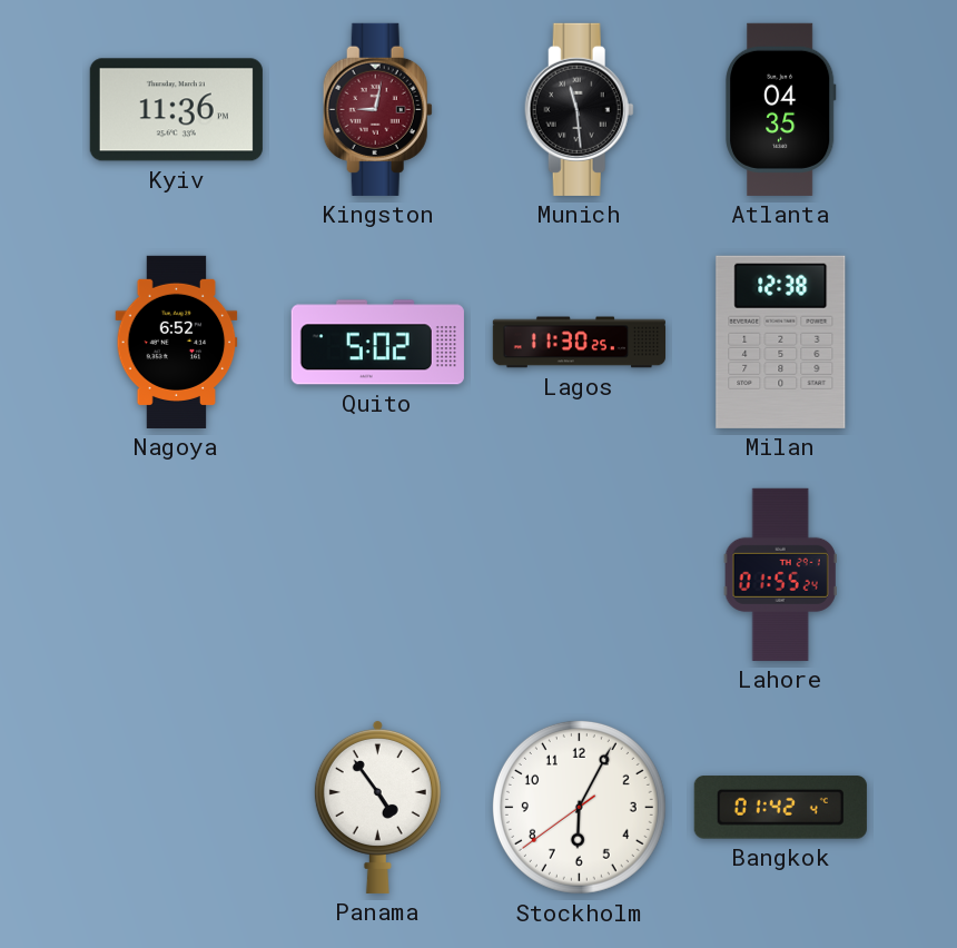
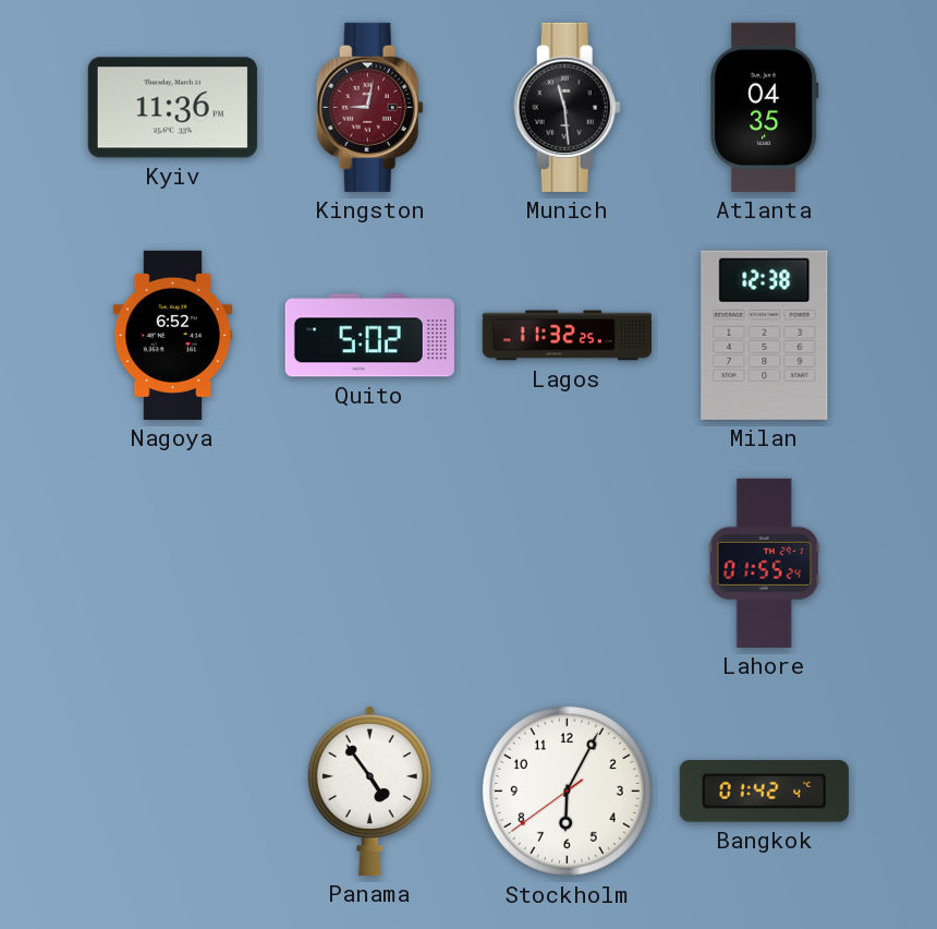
Lagos: 11:30 -> 11:32
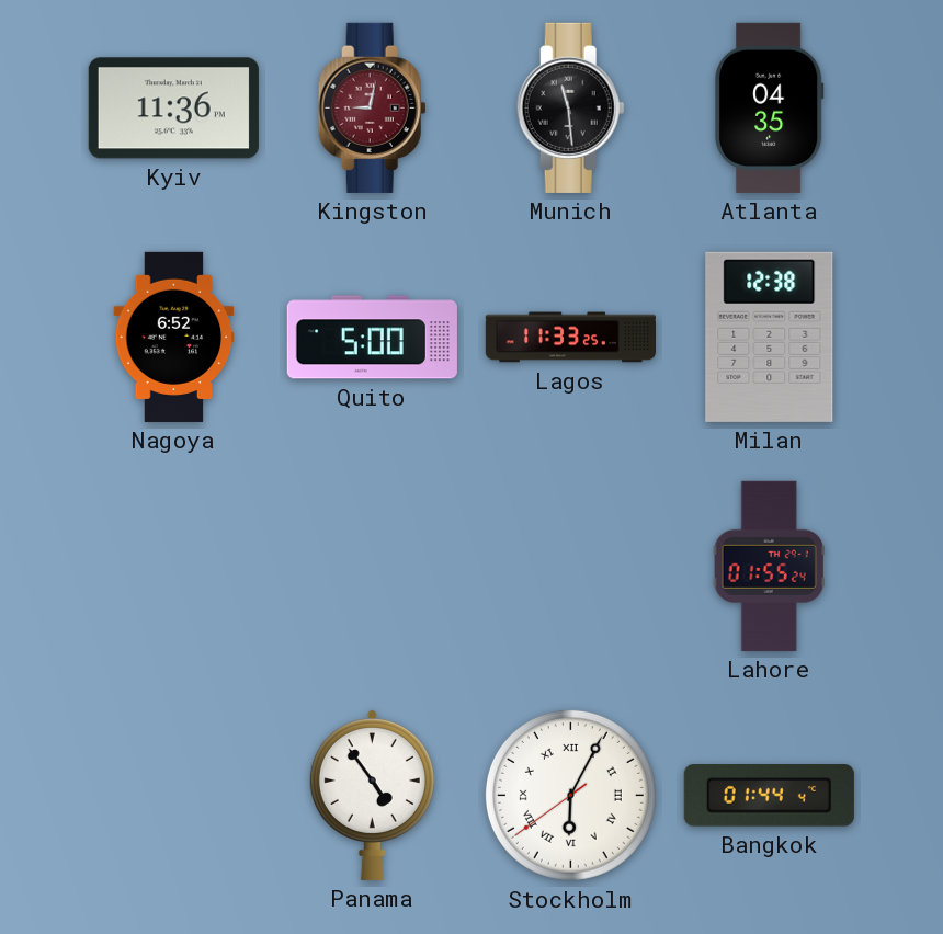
Quito: 5:02 -> 5:00
Lagos: 11:32 -> 11:33
Stockholm numerals: Arabic -> Roman
Bangkok: 01:42 -> 01:44
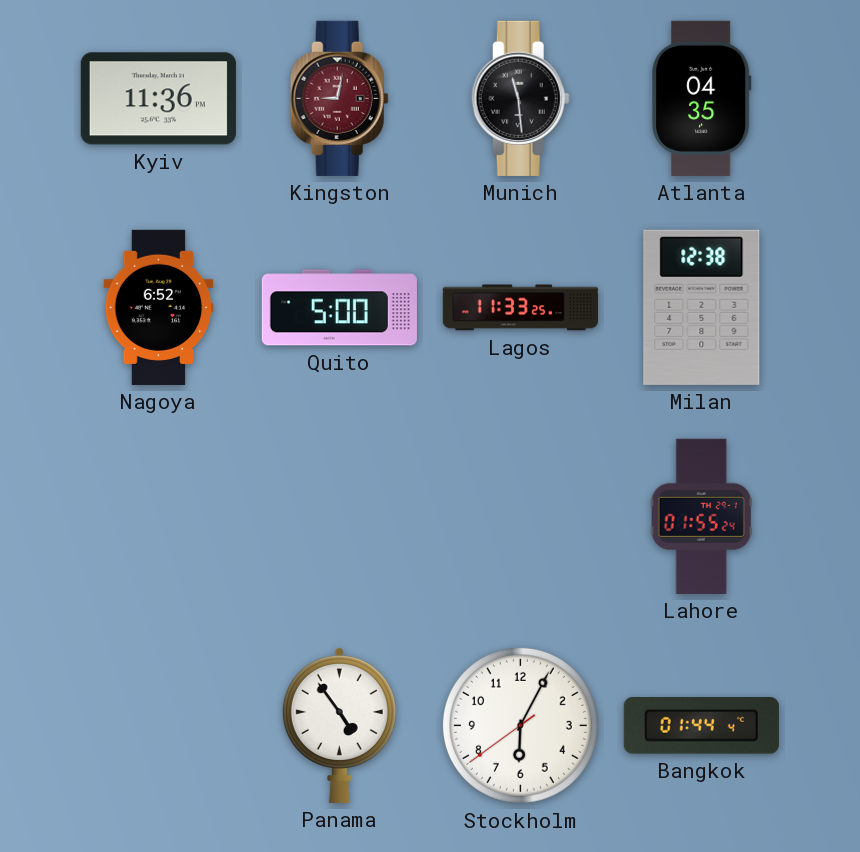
Stockholm numerals: Roman -> Arabic
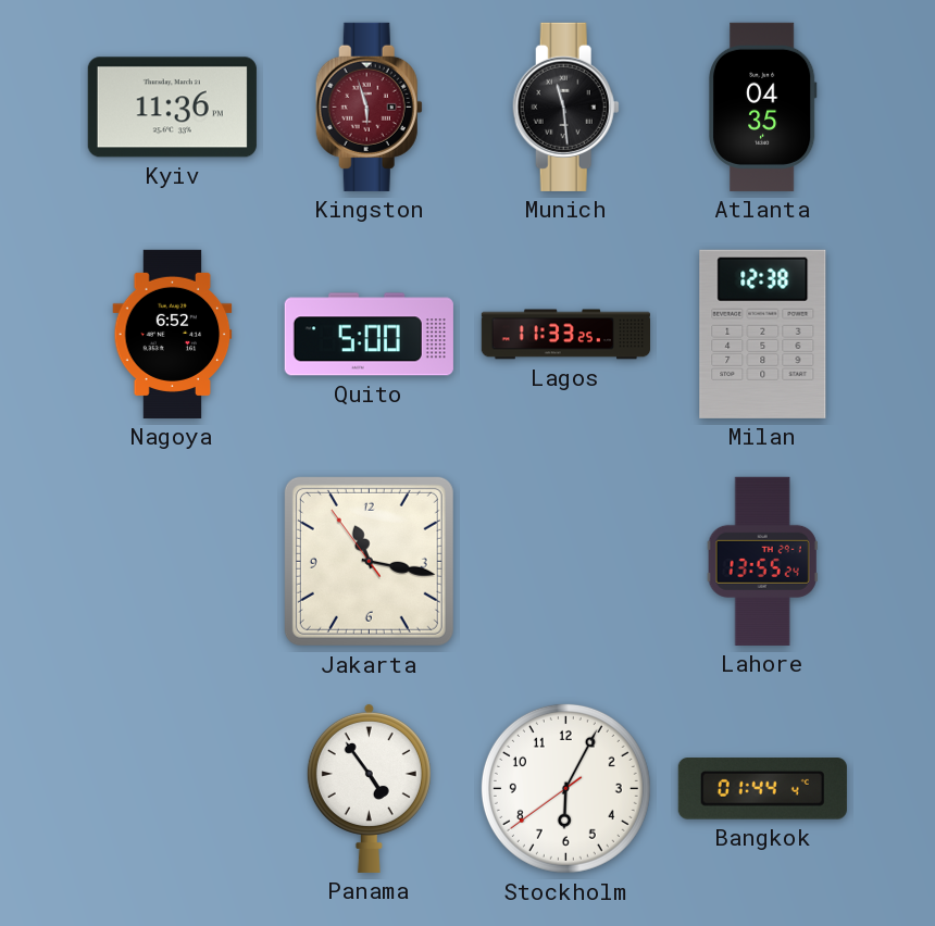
Kingston: 9:02 -> 5:57
Jakarta: none -> 11:16
Lahore: 01:55 -> 13:55
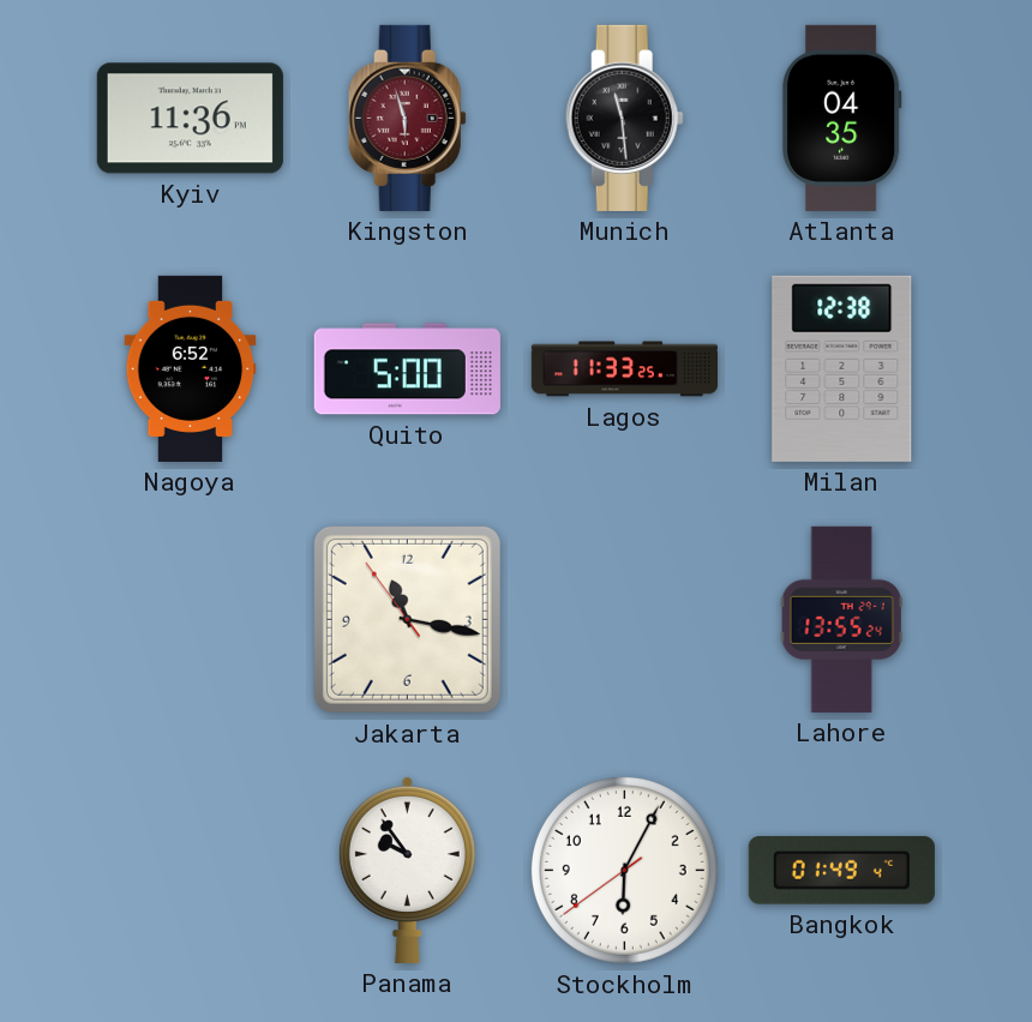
Panama: 4:54 -> 9:54
Bangkok: 01:44 -> 01:49
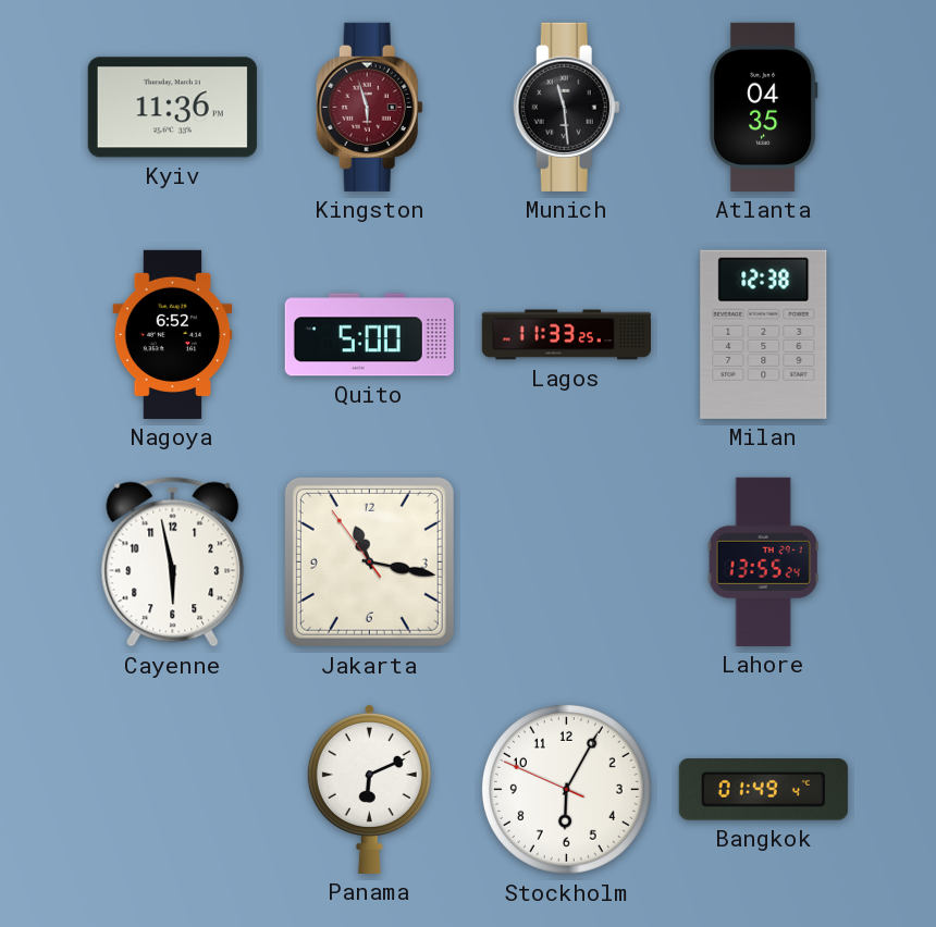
Cayenne: none -> 5:58
Panama: 9:54 -> 6:11
Stockholm: 6:04:39 -> 6:04:49
